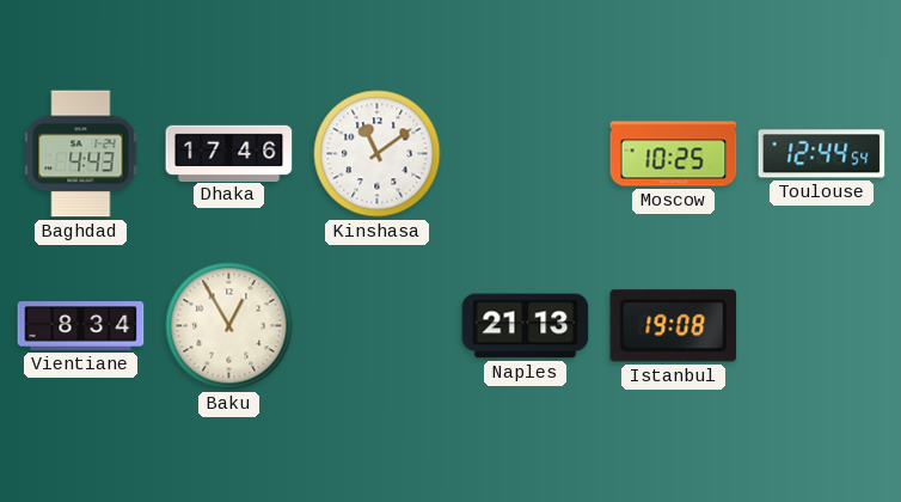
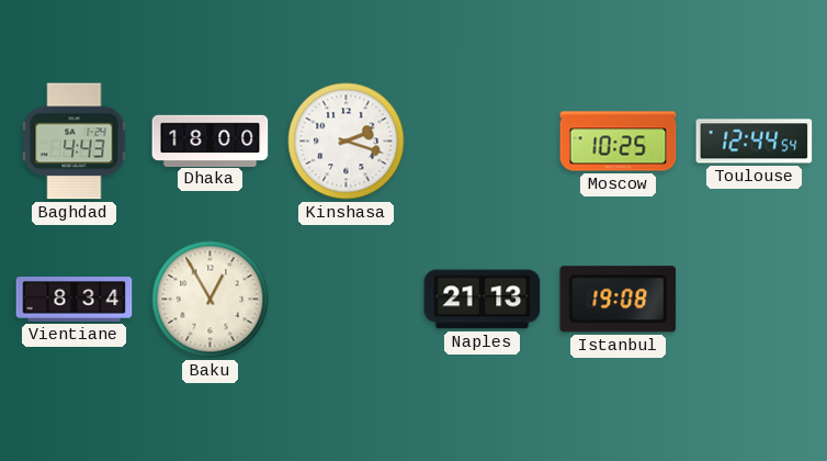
Dhaka: 17:46 -> 18:00
Kinshasa: 11:09 -> 2:18
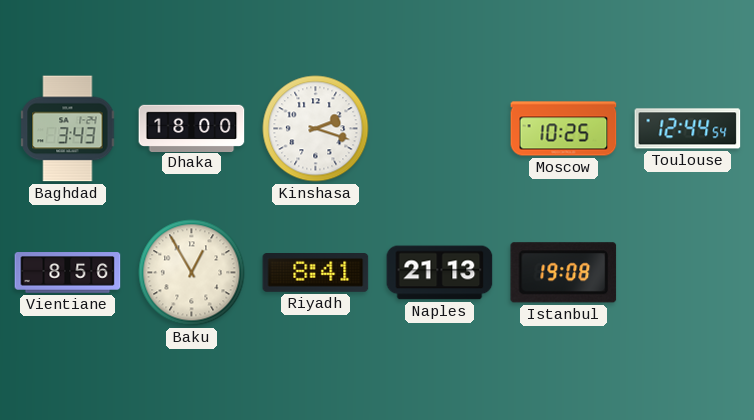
Baghdad: 4:43 -> 3:43
Vientiane: 8:34 -> 8:56
Riyadh: none -> 8:41
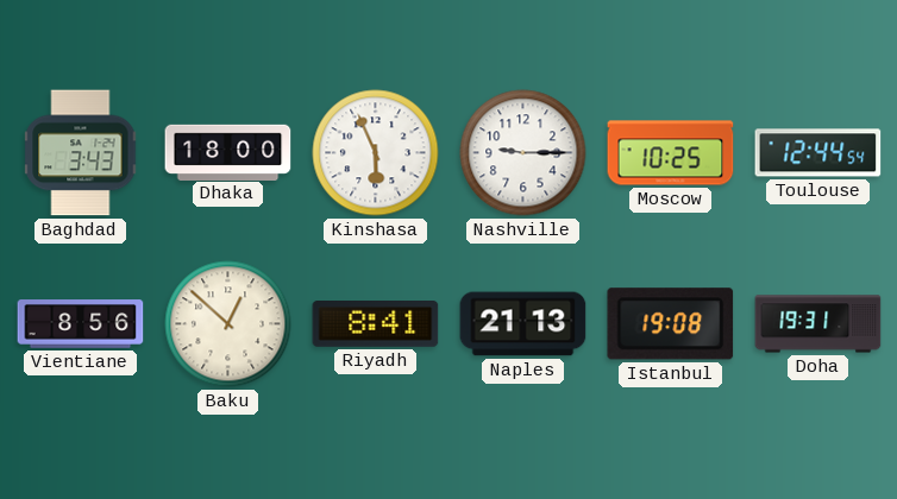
Kinshasa: 2:18 -> 5:56
Nashville: none -> 9:15
Baku: 12:55 -> 12:52
Doha: none -> 19:31
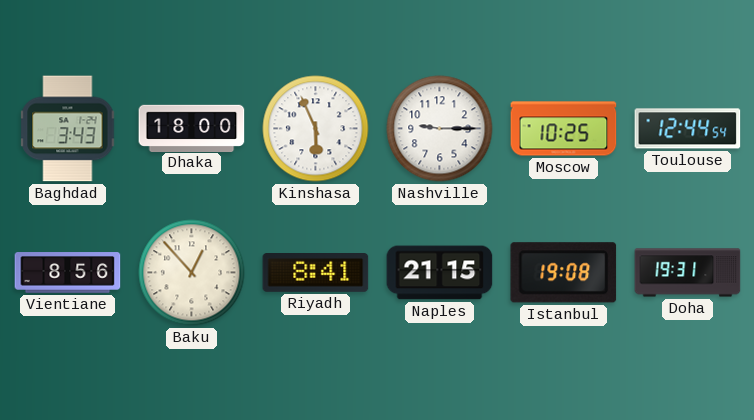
Baku: 12:52 -> 12:53
Naples: 21:13 -> 21:15
